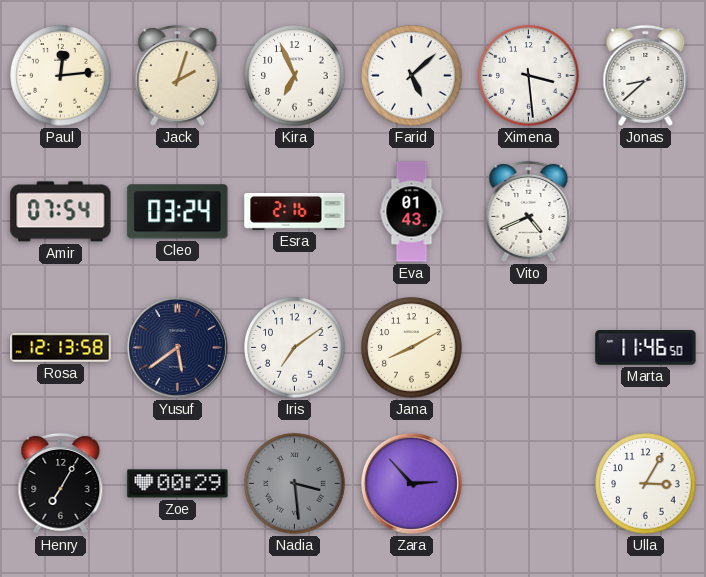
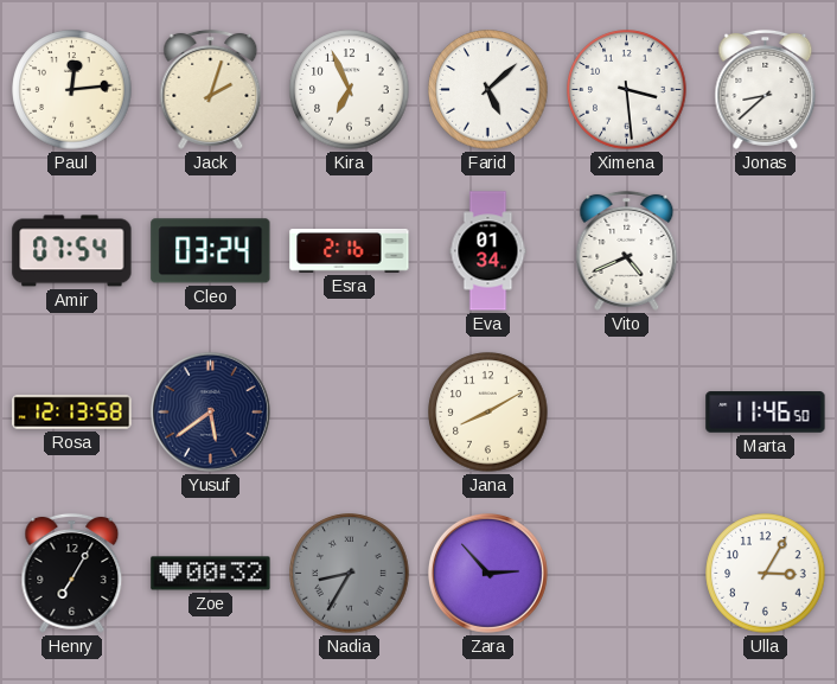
Eva: 01:43 -> 01:34
Iris: 7:09 -> none
Zoe: 00:29 -> 00:32
Nadia: 3:29 -> 8:35
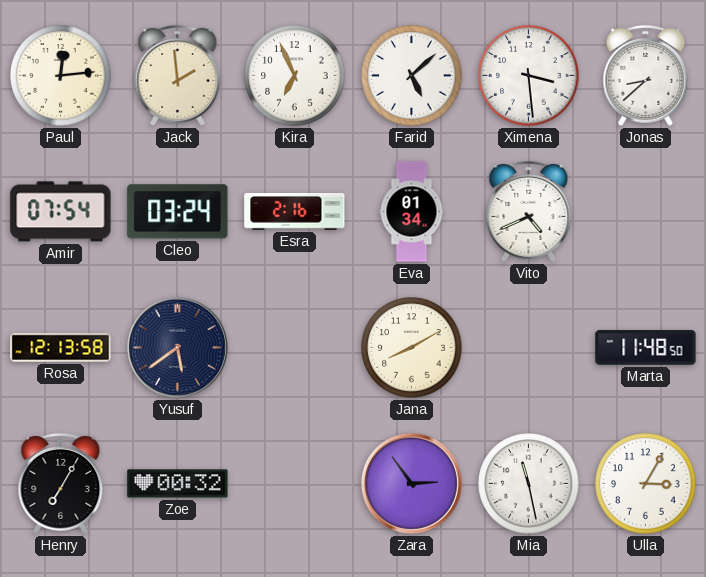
Jack: 2:03 -> 1:59
Marta: 11:46 -> 11:48
Nadia: 8:35 -> none
Zara: 2:53 -> 2:54
Mia: none -> 11:28
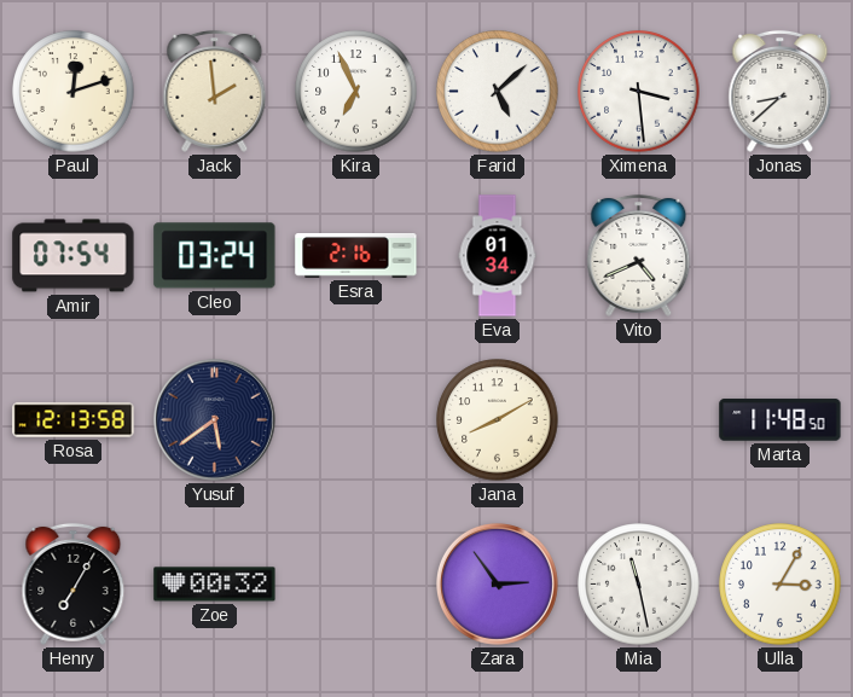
Paul: 12:14 -> 12:12
